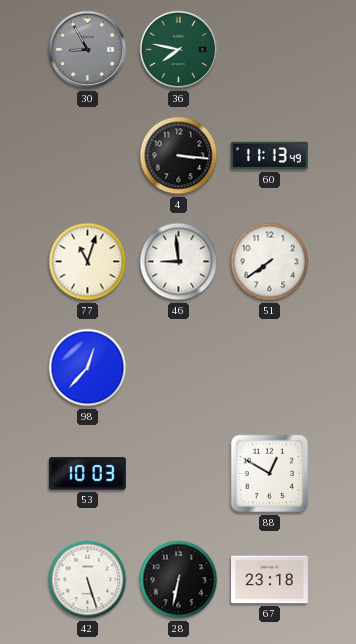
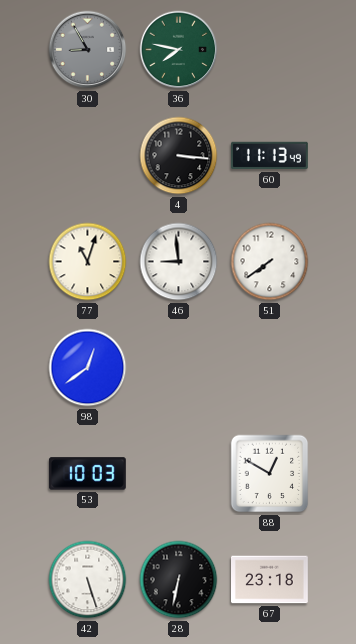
98: 12:37 -> 12:39
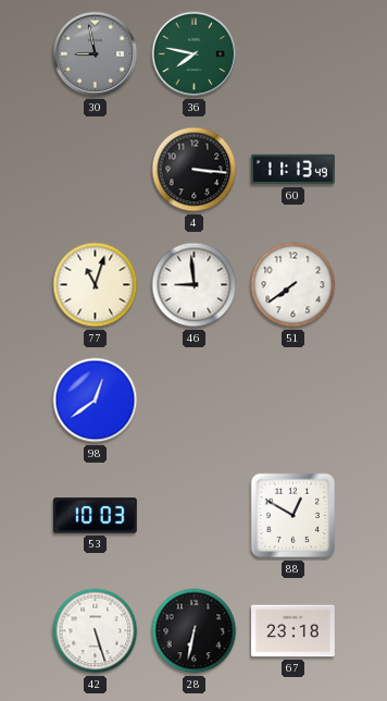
30: 8:55 -> 8:58
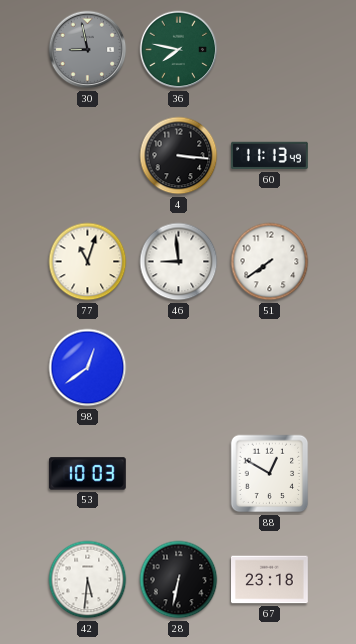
42: 5:27 -> 5:31
